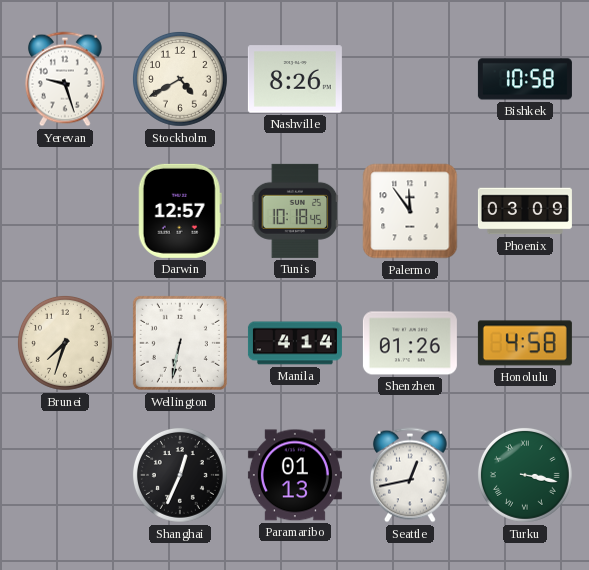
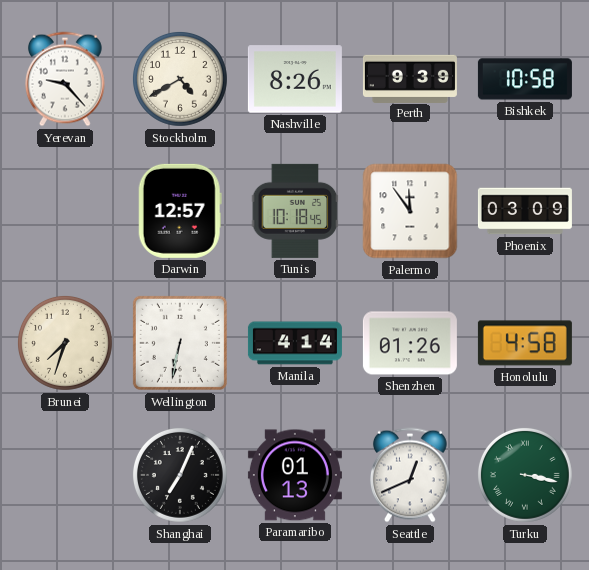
Yerevan: 9:27 -> 9:23
Perth: none -> 9:39
Shanghai: 12:34 -> 7:04
Seattle: 12:43 -> 12:41
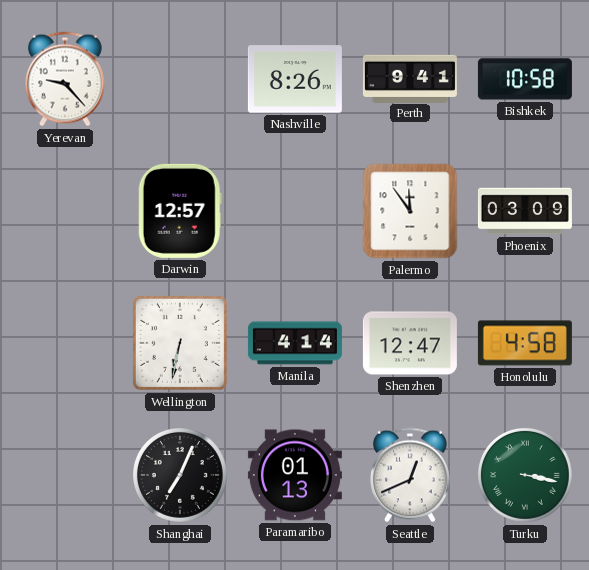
Stockholm: 4:40 -> none
Perth: 9:39 -> 9:41
Tunis: 10:18 -> none
Brunei: 7:33 -> none
Shenzhen: 01:26 -> 12:47
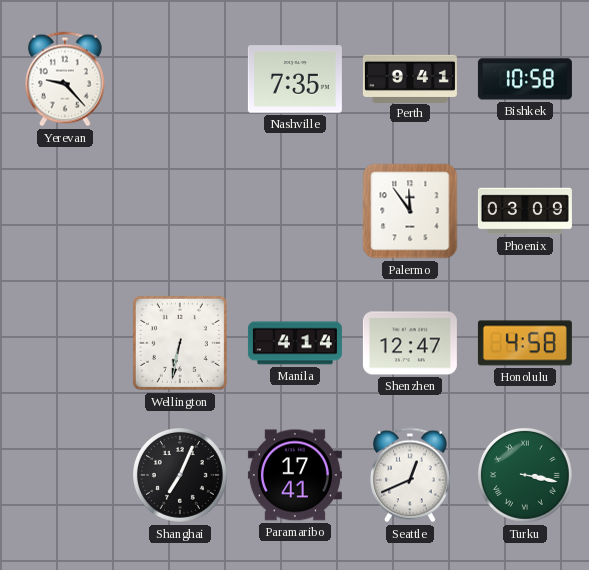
Nashville: 8:26 -> 7:35
Darwin: 12:57 -> none
Paramaribo: 01:13 -> 17:41
